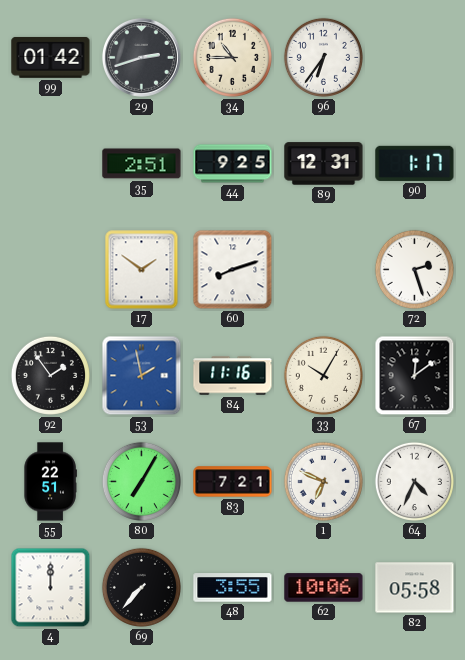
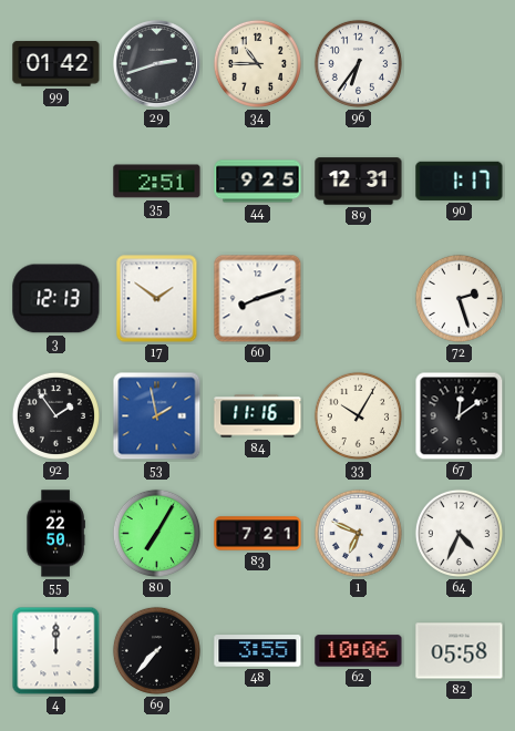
3: none -> 12:13
55: 22:51 -> 22:50
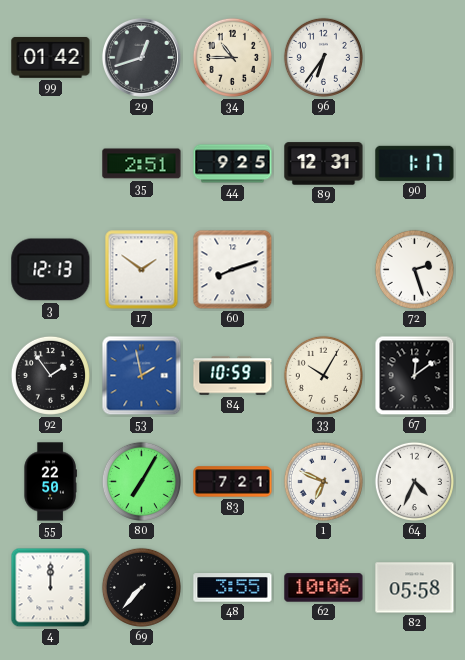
29: 2:42 -> 12:42
84: 11:16 -> 10:59
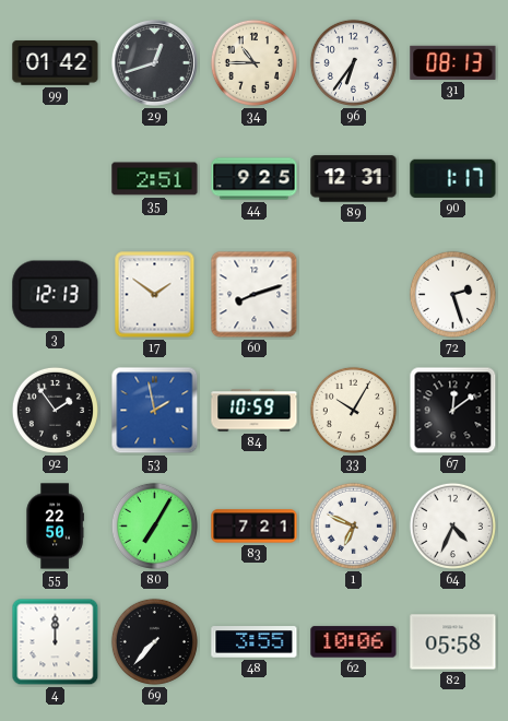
31: none -> 08:13
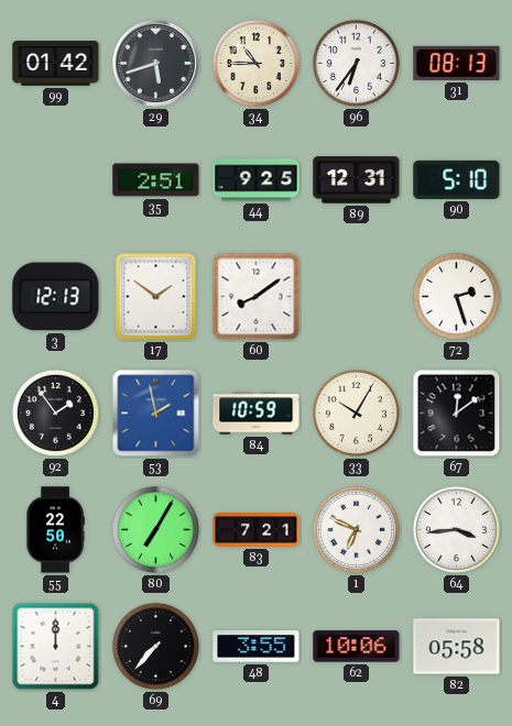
29: 12:42 -> 5:42
90: 1:17 -> 5:10
60: 8:12 -> 8:09
64: 4:34 -> 3:44
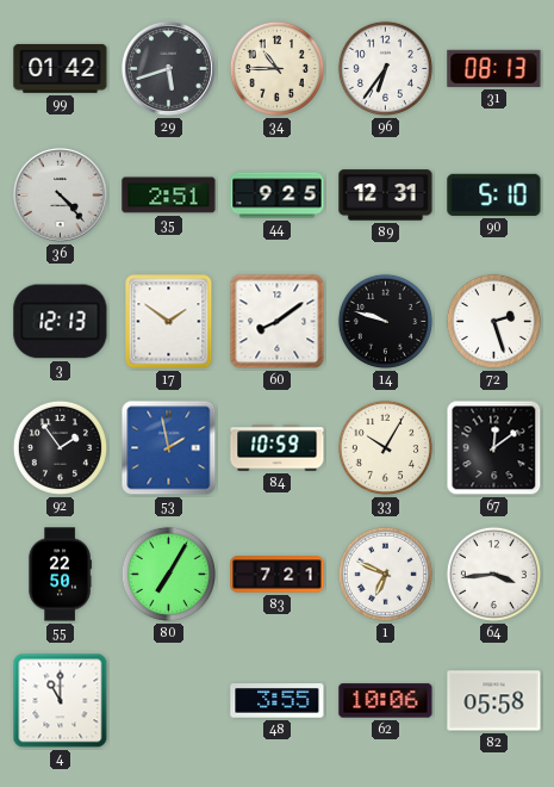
36: none -> 4:23
14: none -> 9:48
4: 12:00 -> 11:00
69: 7:37 -> none
